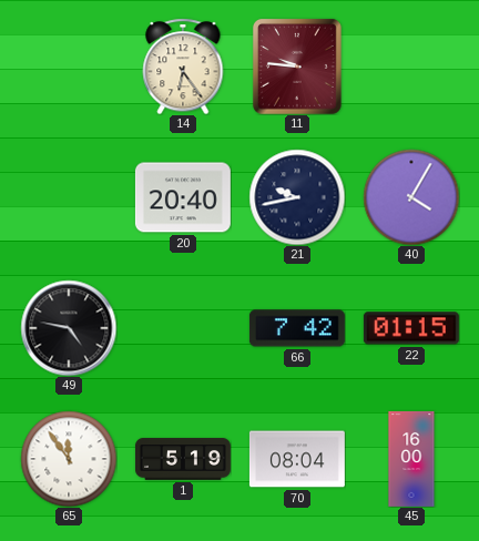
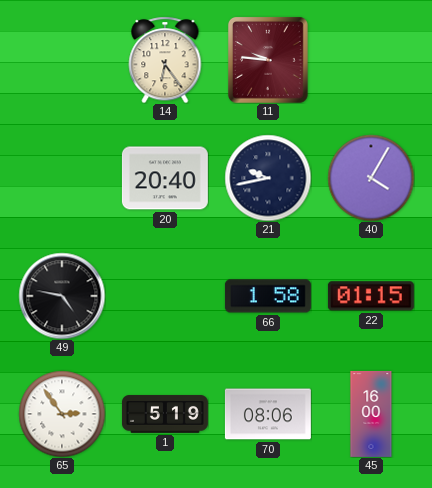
66: 7:42 -> 1:58
65: 11:54 -> 2:54
70: 08:04 -> 08:06
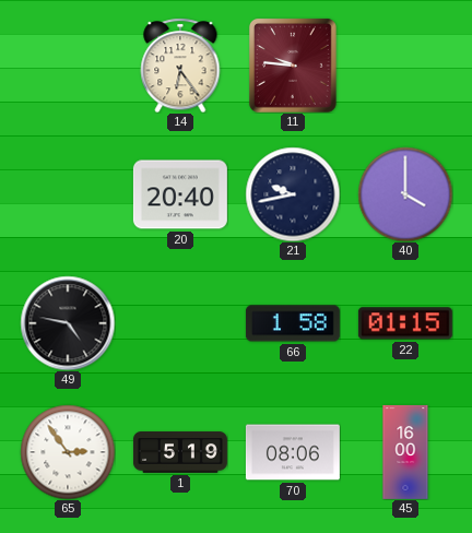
40: 4:05 -> 4:00
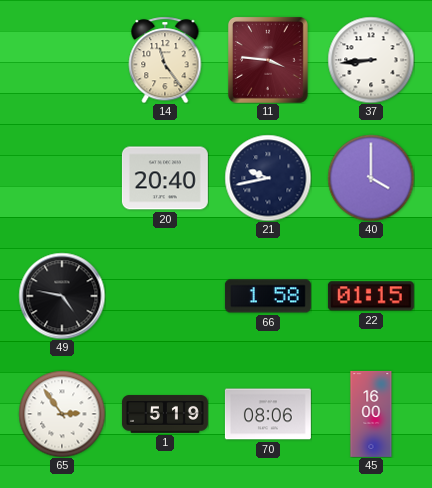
14: 6:24 -> 11:24
11: 9:46 -> 3:46
37: none -> 8:44
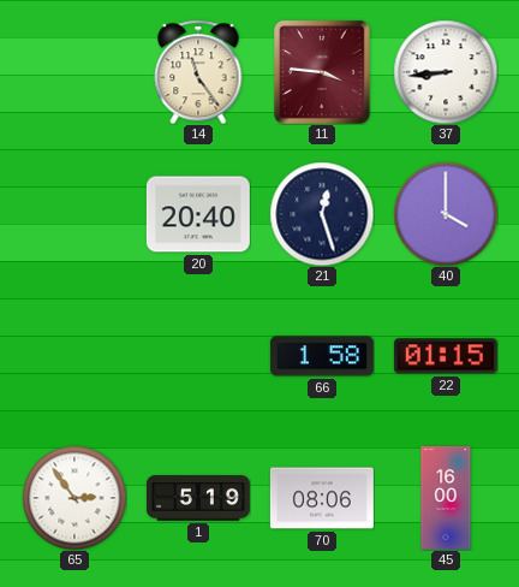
21: 9:43 -> 12:27
49: 4:47 -> none
